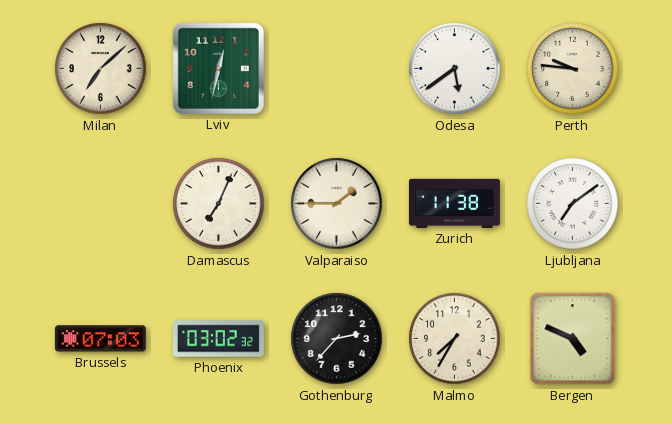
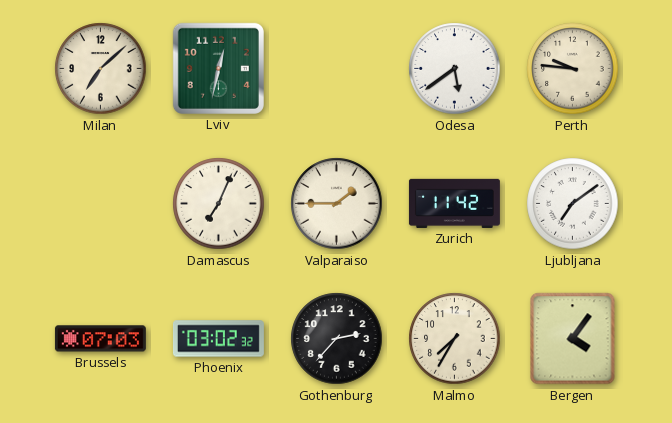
Zurich: 11:38 -> 11:42
Bergen: 4:49 -> 4:06
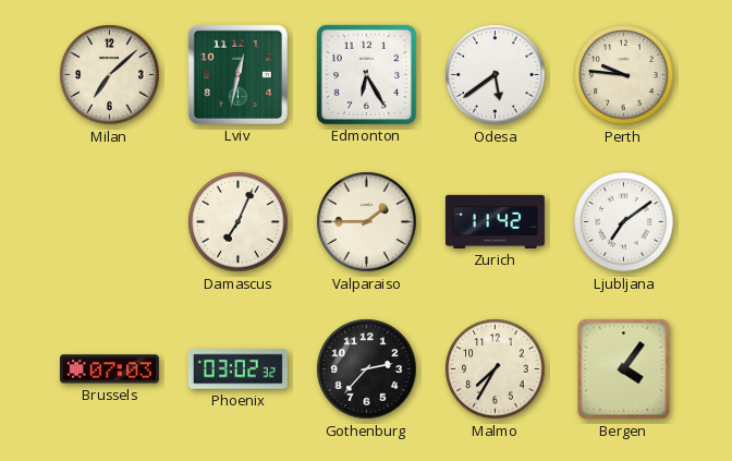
Edmonton: none -> 6:25
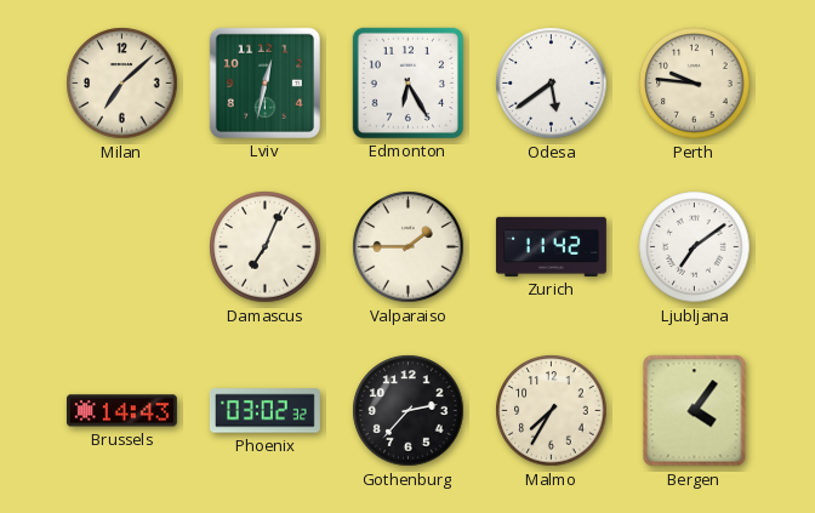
Brussels: 07:03 -> 14:43
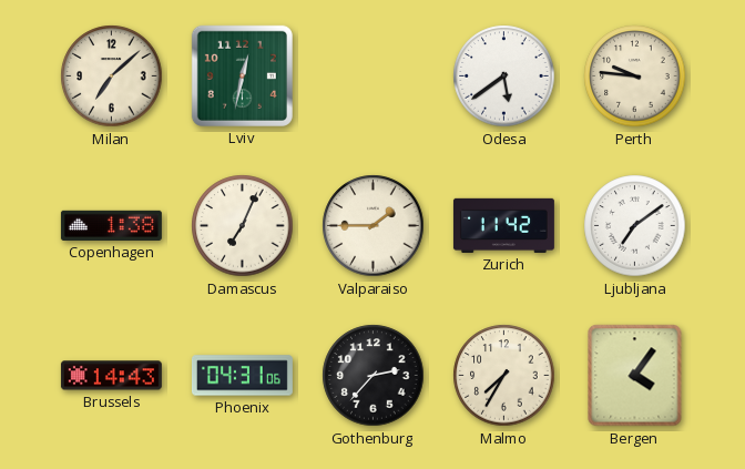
Edmonton: 6:25 -> none
Copenhagen: none -> 1:38
Phoenix: 03:02 -> 04:31
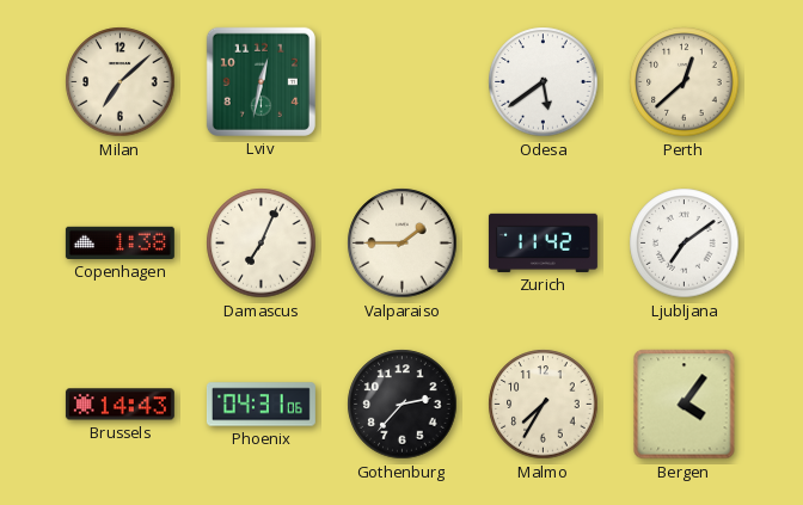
Perth: 9:46 -> 12:38
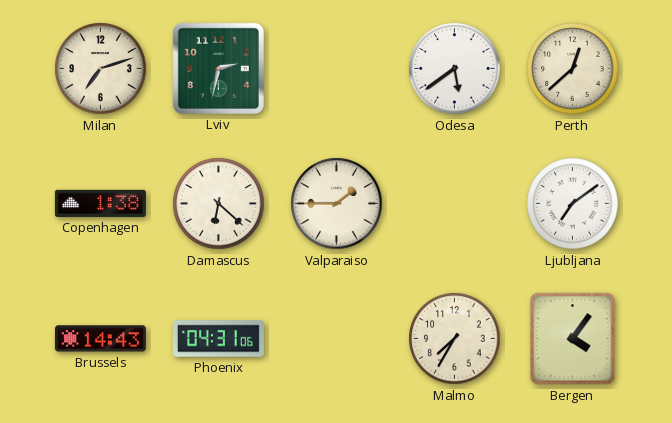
Milan: 7:08 -> 7:12
Lviv: 12:32 -> 2:32
Damascus: 7:04 -> 6:22
Zurich: 11:42 -> none
Gothenburg: 2:37 -> none
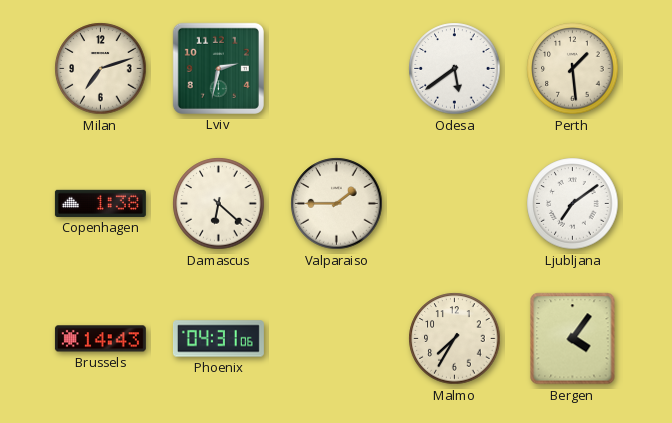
Perth: 12:38 -> 1:29
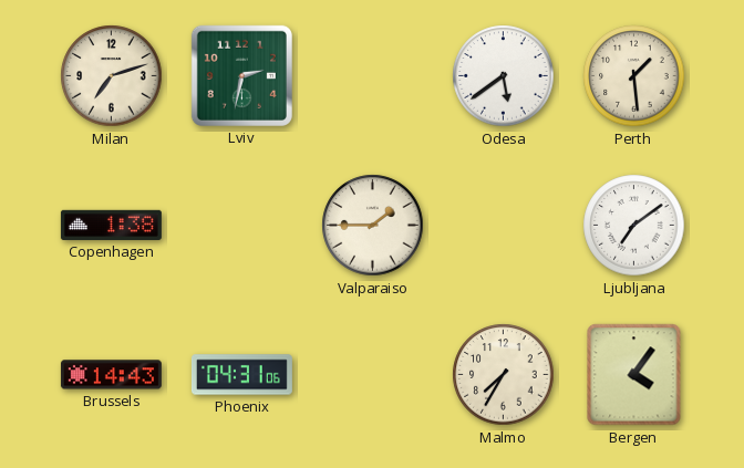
Damascus: 6:22 -> none
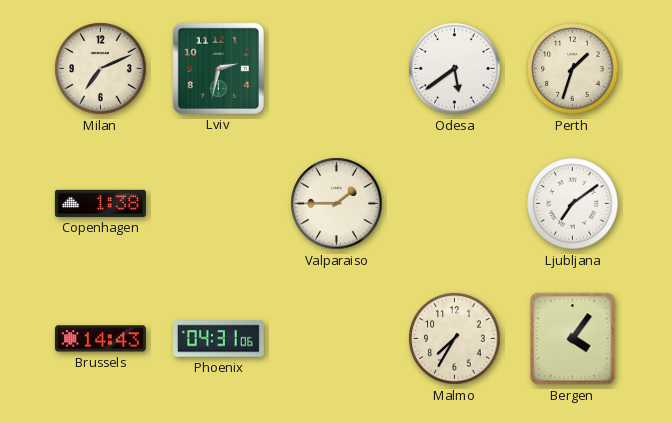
Milan: 7:12 -> 7:11
Perth: 1:29 -> 1:33
